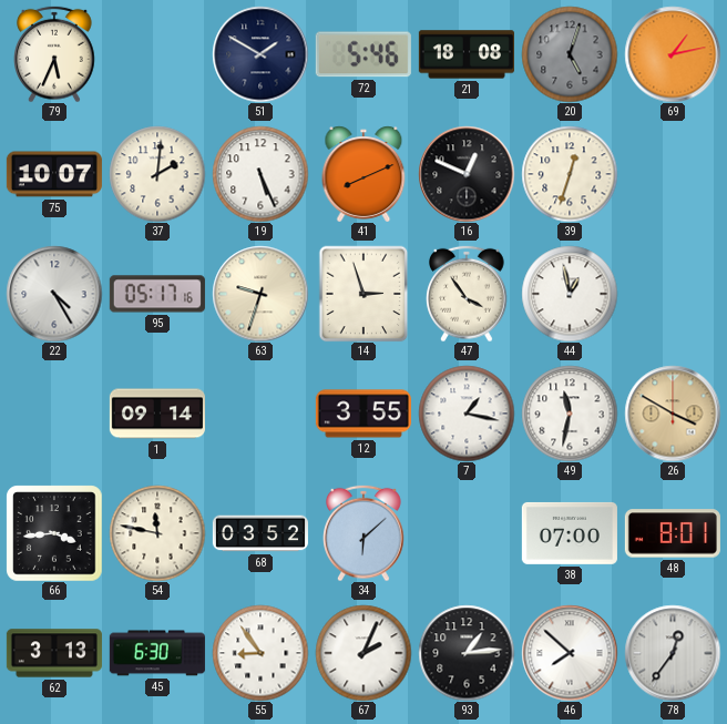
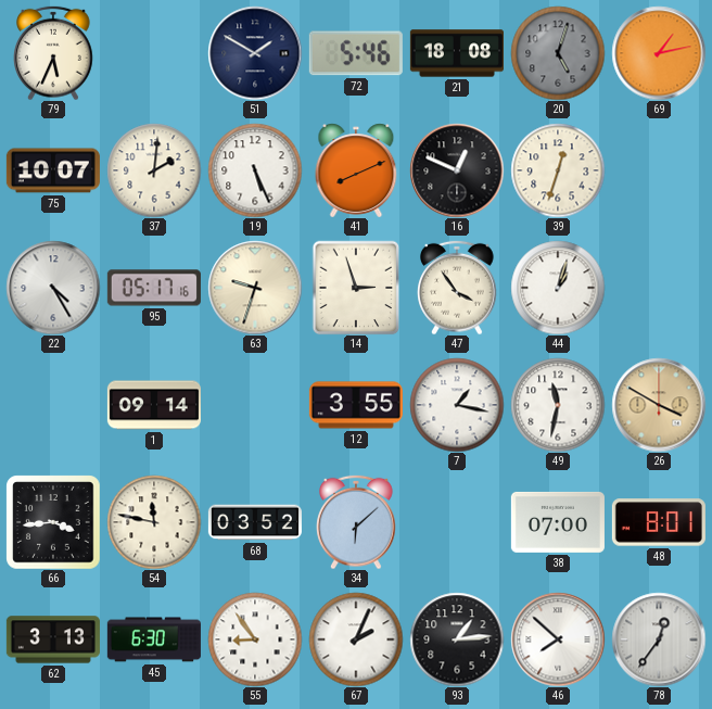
44: 12:58 -> 1:03
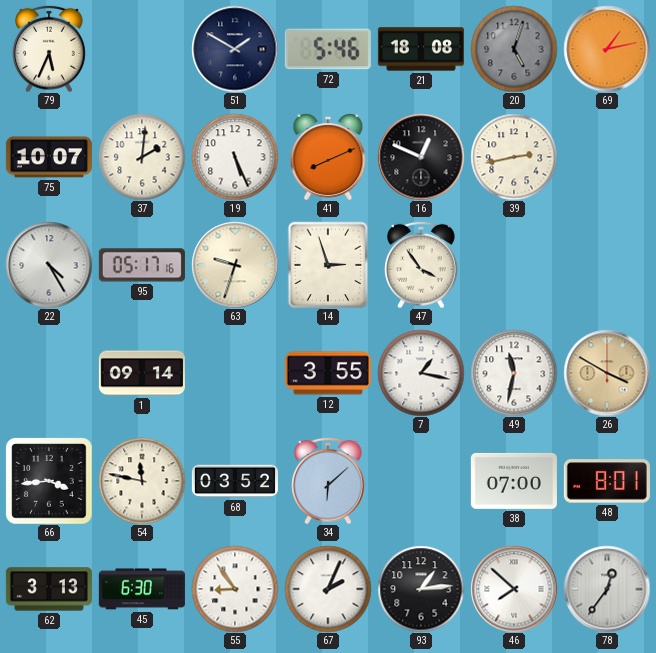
39: 12:33 -> 2:43
44: 1:03 -> none
